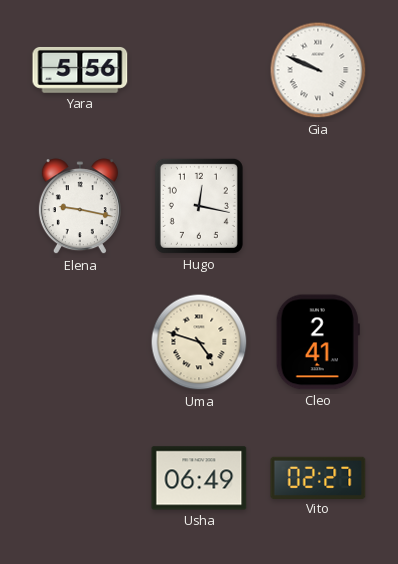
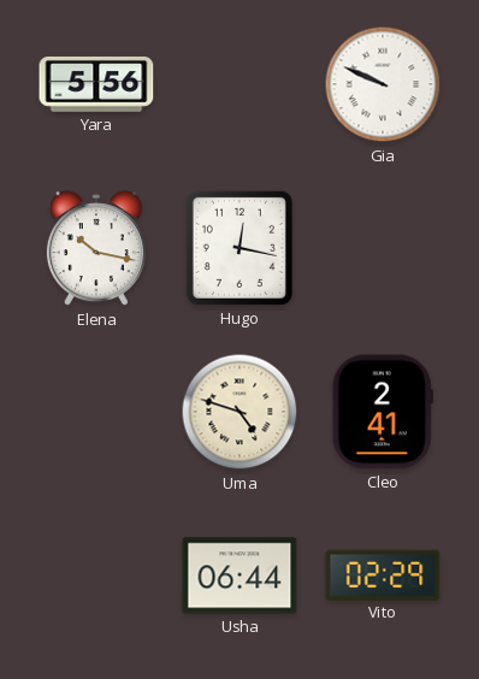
Elena: 9:17 -> 10:17
Usha: 06:49 -> 06:44
Vito: 02:27 -> 02:29
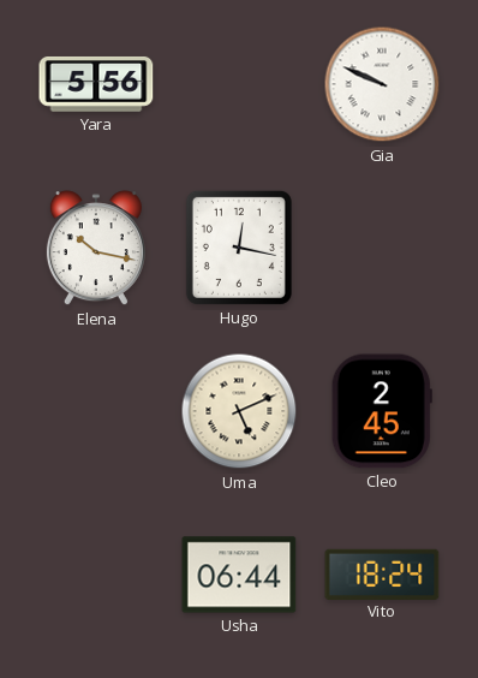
Uma: 4:48 -> 5:11
Cleo: 2:41 -> 2:45
Vito: 02:29 -> 18:24
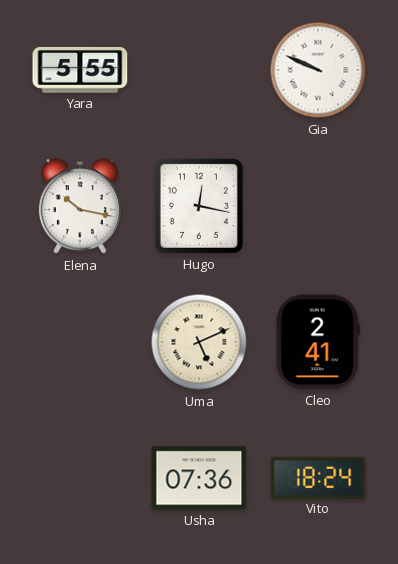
Yara: 5:56 -> 5:55
Cleo: 2:45 -> 2:41
Usha: 06:44 -> 07:36
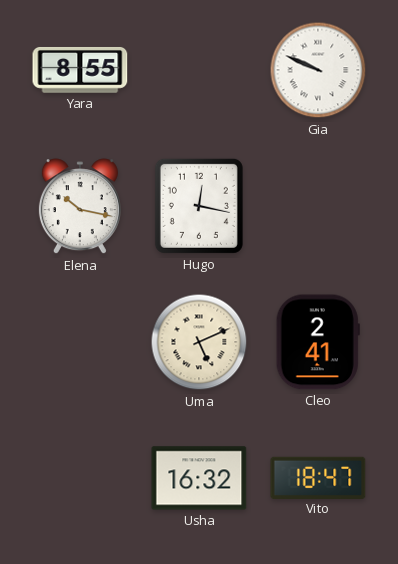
Yara: 5:55 -> 8:55
Usha: 07:36 -> 16:32
Vito: 18:24 -> 18:47
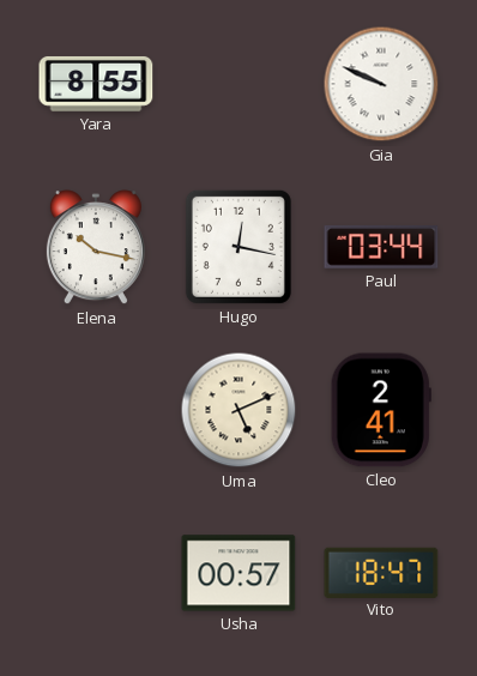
Paul: none -> 03:44
Usha: 16:32 -> 00:57
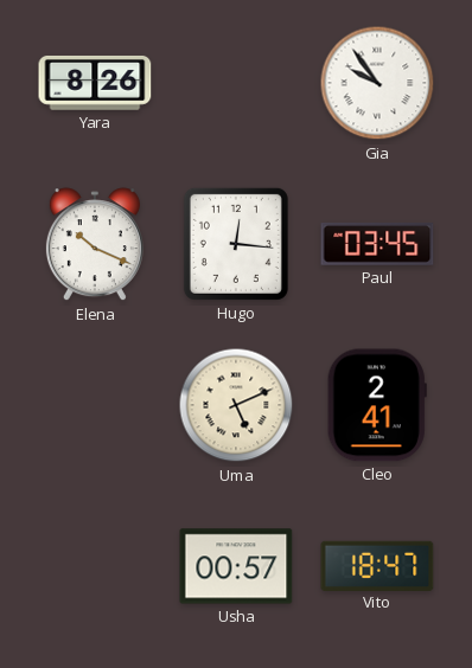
Yara: 8:55 -> 8:26
Gia: 9:49 -> 9:54
Elena: 10:17 -> 10:19
Hugo: 12:17 -> 12:16
Paul: 03:44 -> 03:45
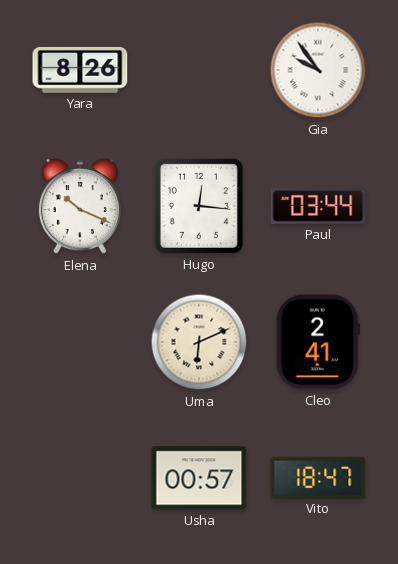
Paul: 03:45 -> 03:44
Uma: 5:11 -> 6:11
